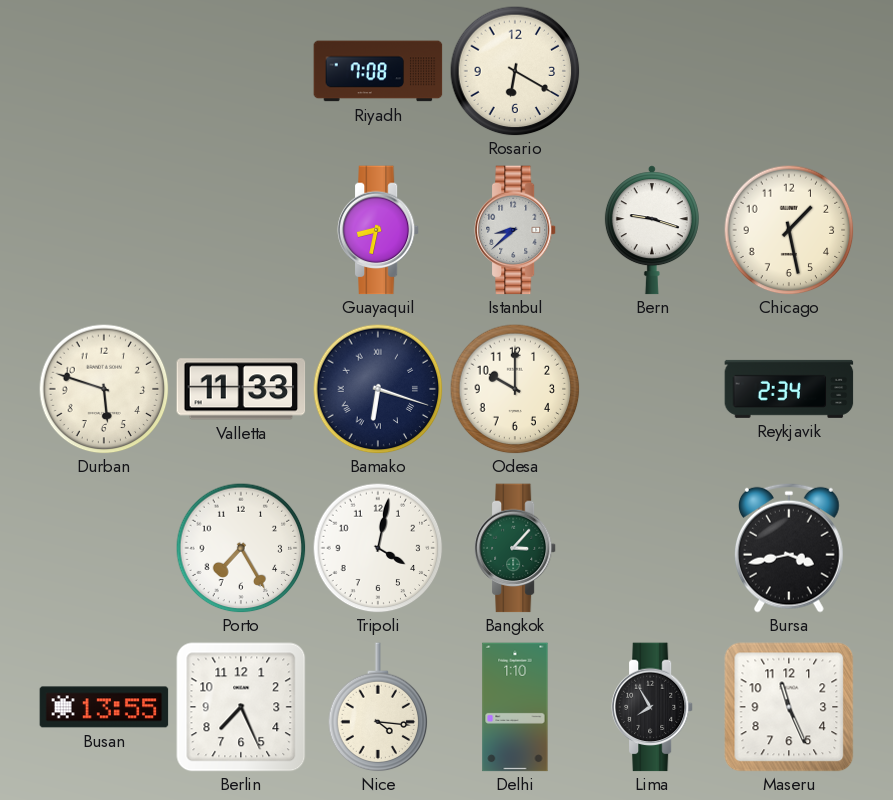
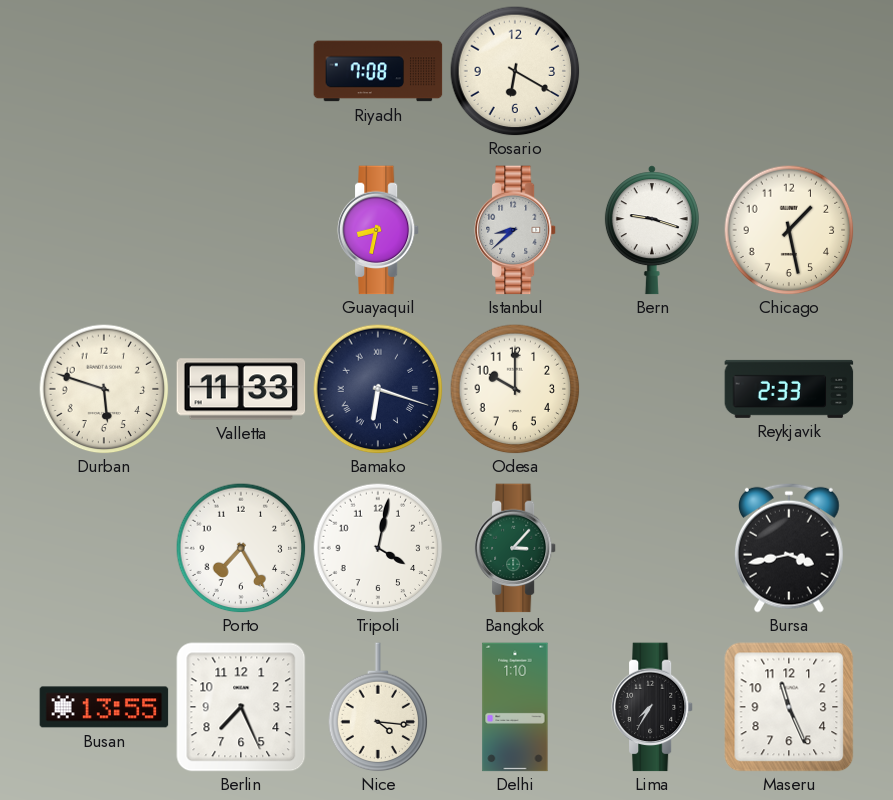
Reykjavik: 2:34 -> 2:33
Lima: 7:55 -> 7:35
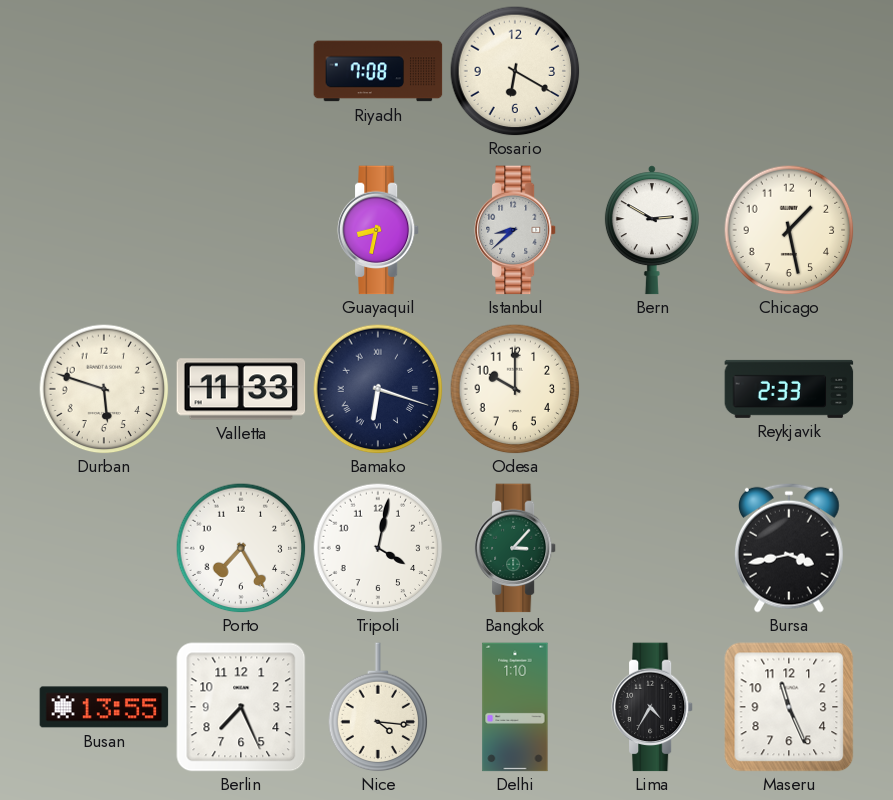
Bern: 9:18 -> 2:50
Lima: 7:35 -> 4:35
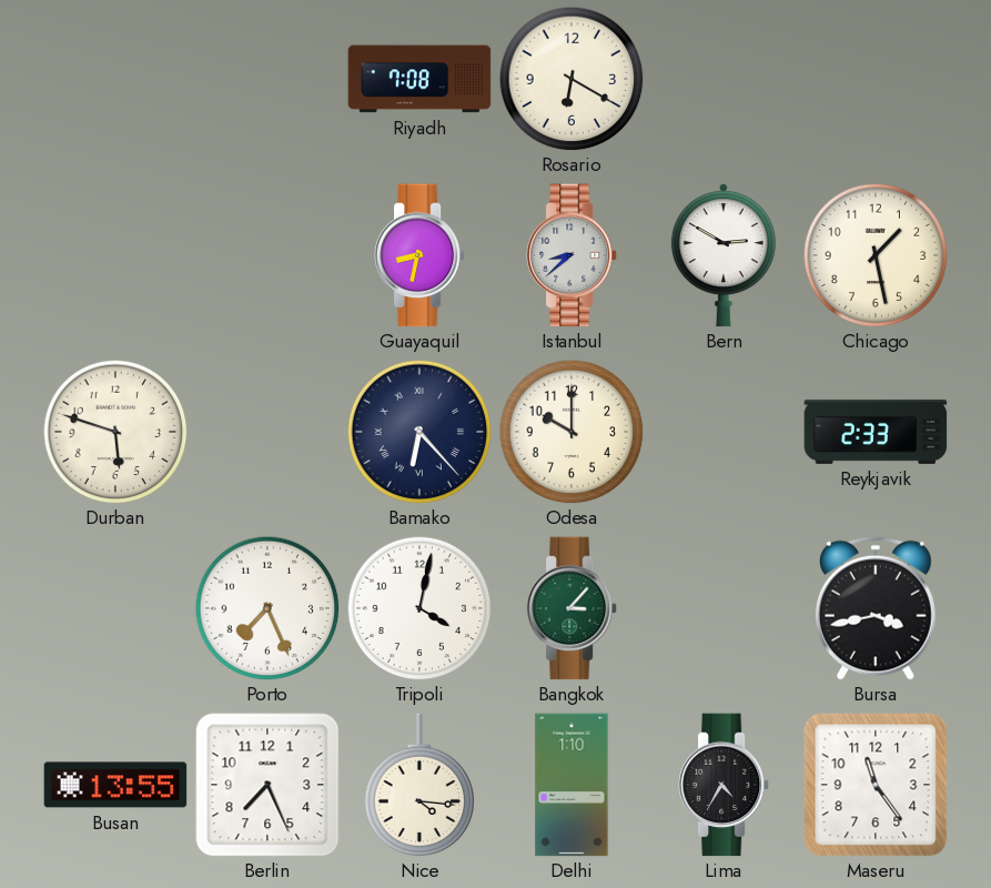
Valletta: 11:33 -> none
Bamako: 6:18 -> 6:23
Porto: 7:25 -> 7:26
Maseru: 11:26 -> 11:24
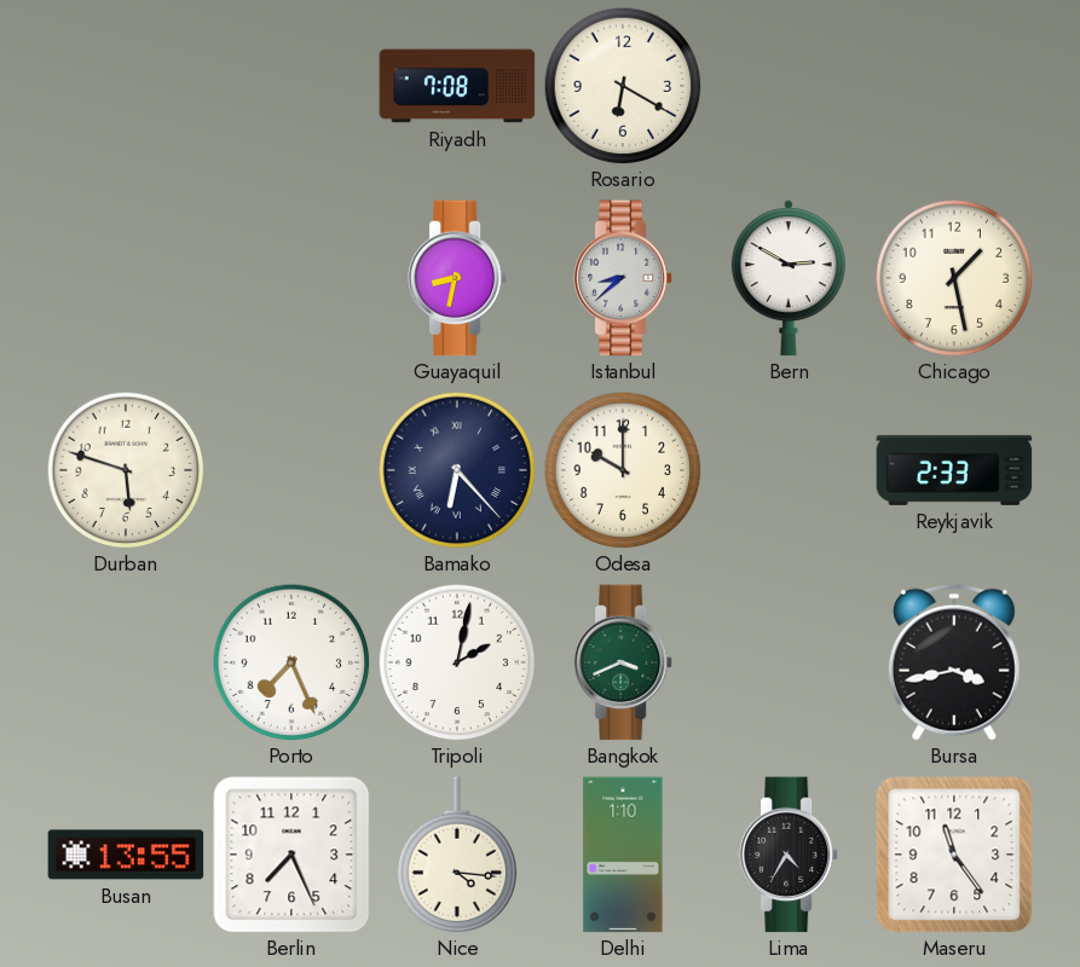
Tripoli: 4:02 -> 2:02
Bangkok: 3:07 -> 3:41
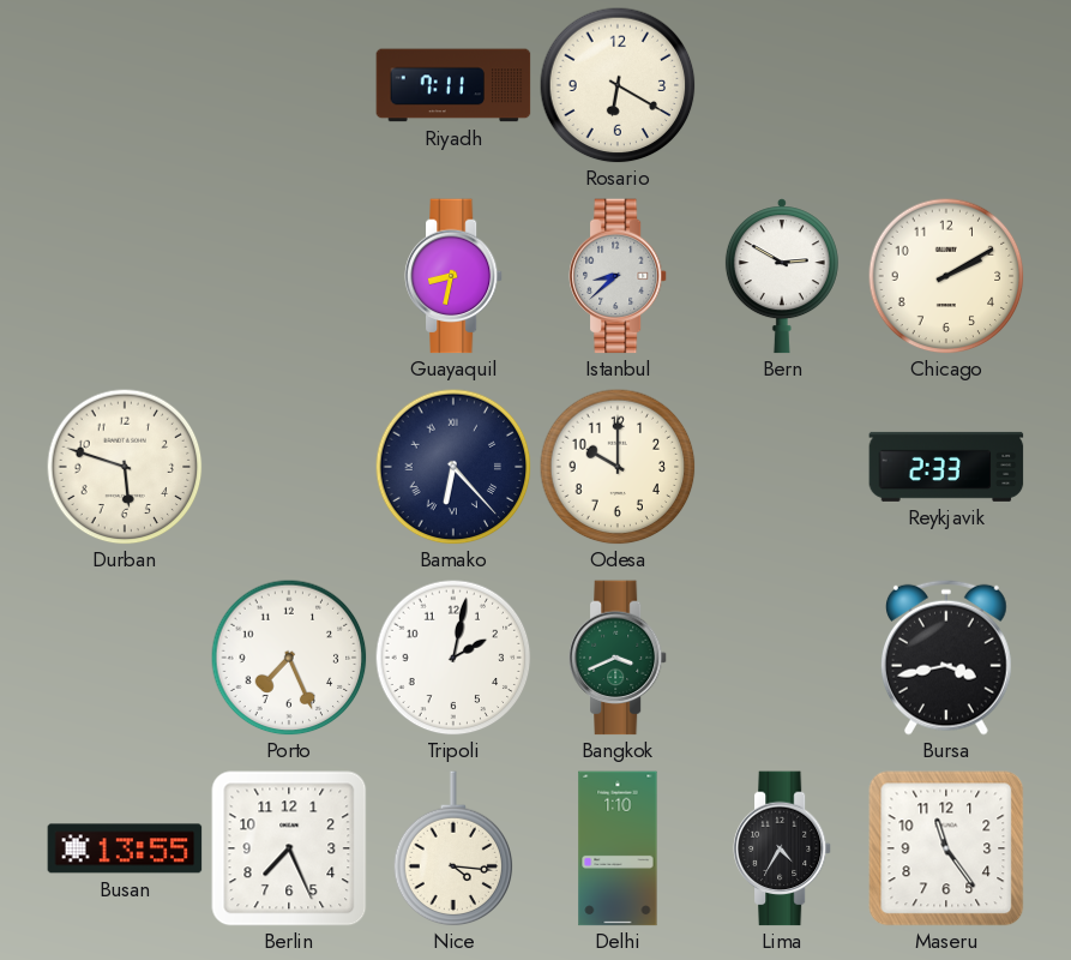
Riyadh: 7:08 -> 7:11
Chicago: 1:28 -> 2:10
